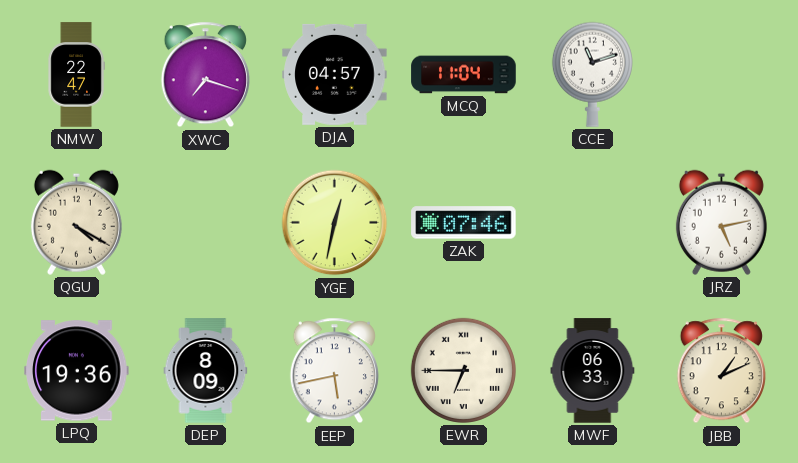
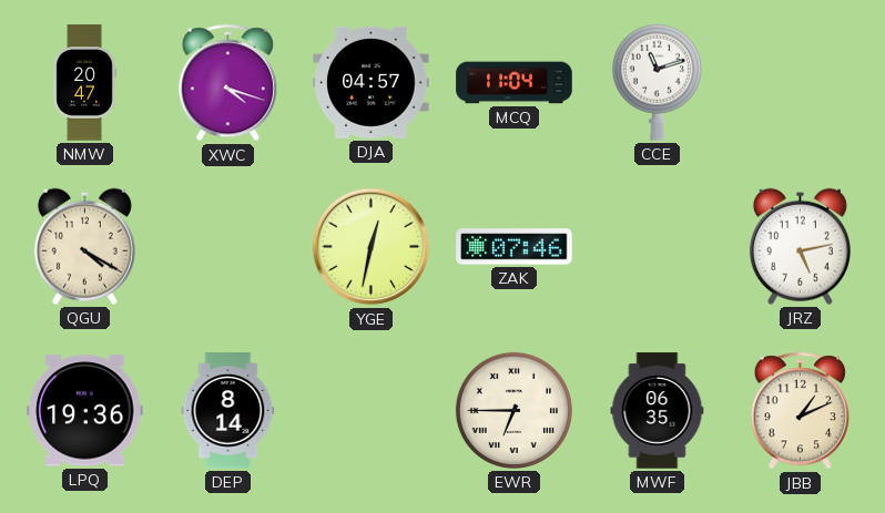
NMW: 22:47 -> 20:47
XWC: 7:18 -> 4:18
DEP: 8:09 -> 8:14
EEP: 5:43 -> none
MWF: 06:33 -> 06:35
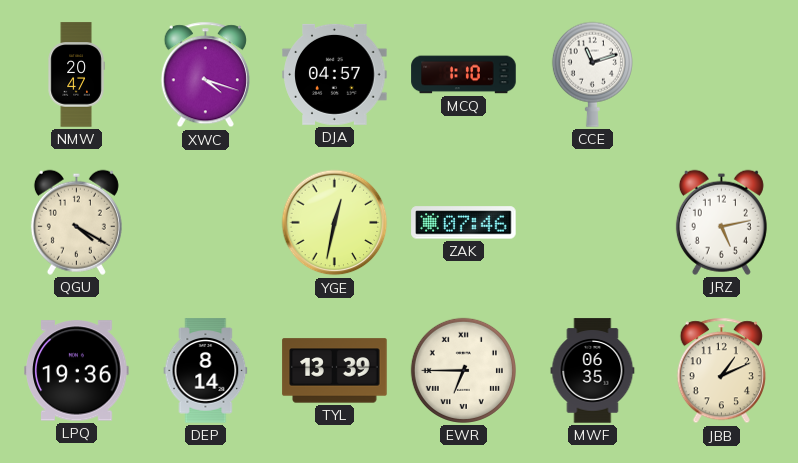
MCQ: 11:04 -> 1:10
TYL: none -> 13:39
